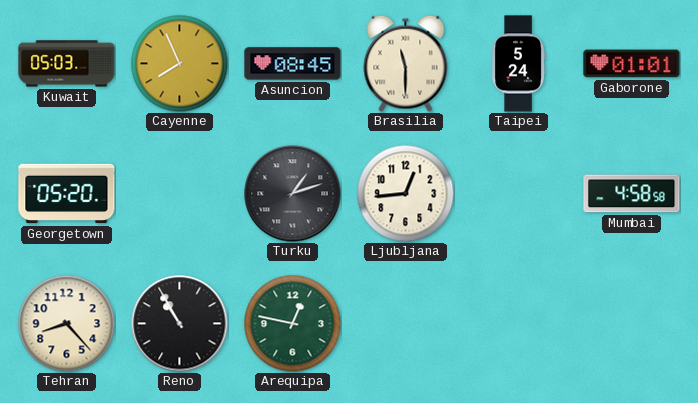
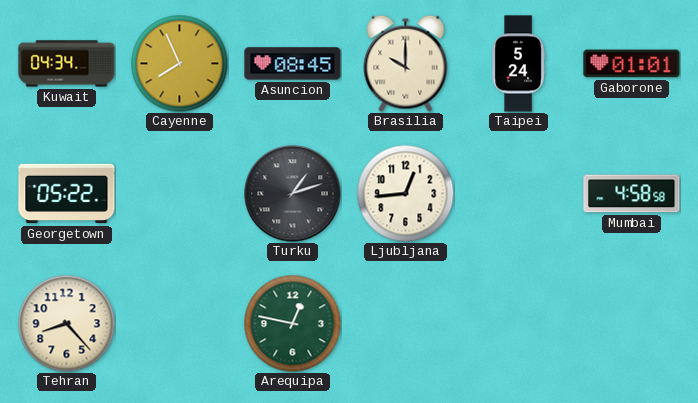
Kuwait: 05:03 -> 04:34
Brasilia: 11:30 -> 10:00
Georgetown: 05:20 -> 05:22
Reno: 10:55 -> none
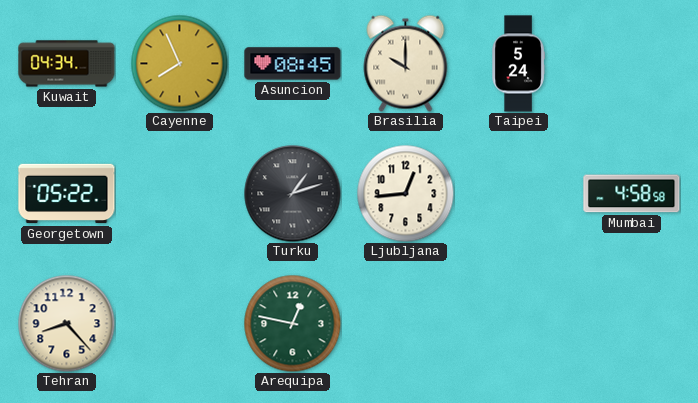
Gaborone: 01:01 -> none
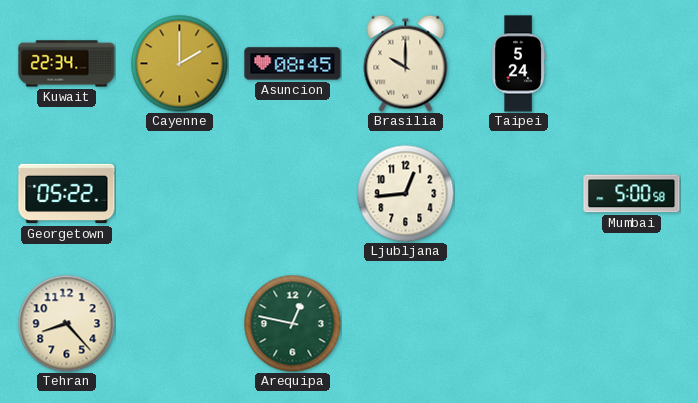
Kuwait: 04:34 -> 22:34
Cayenne: 7:56 -> 2:00
Turku: 1:12 -> none
Mumbai: 4:58 -> 5:00
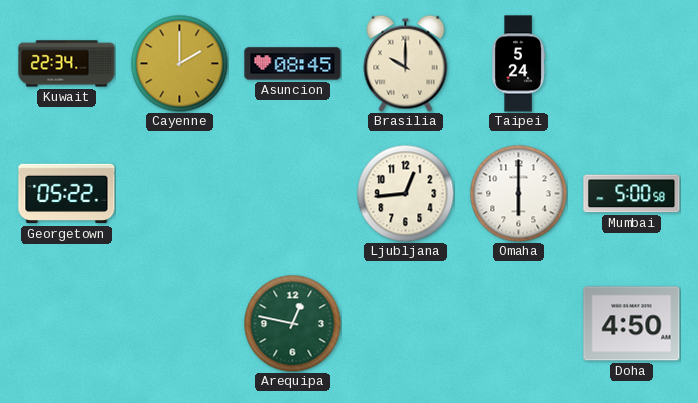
Omaha: none -> 6:00
Tehran: 8:23 -> none
Doha: none -> 4:50
